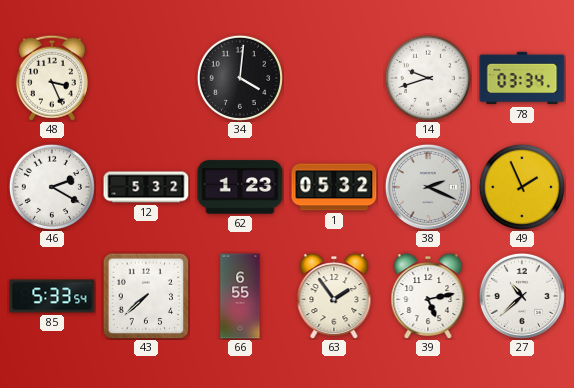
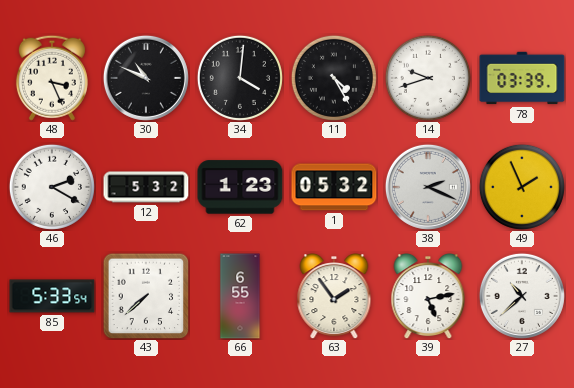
30: none -> 10:49
11: none -> 4:25
78: 03:34 -> 03:39
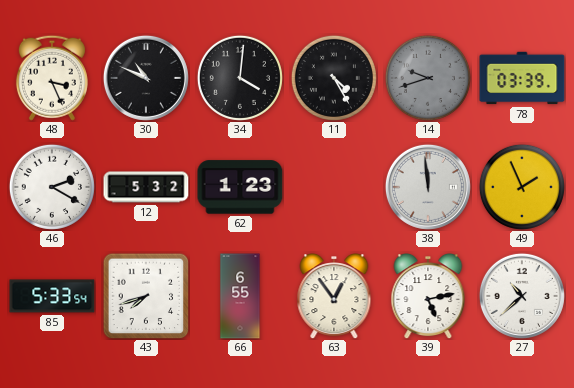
14 dial: white -> grey
1: 05:32 -> none
38: 2:19 -> 11:59
43: 7:38 -> 7:42
63: 1:54 -> 12:54
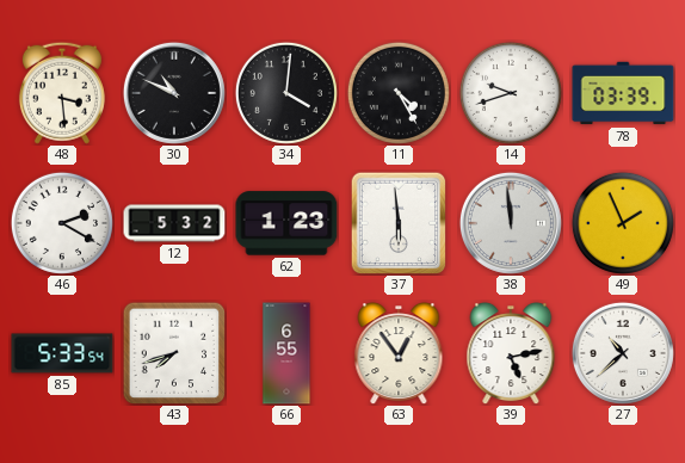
48: 3:26 -> 3:29
14 dial: grey -> white
37: none -> 5:59
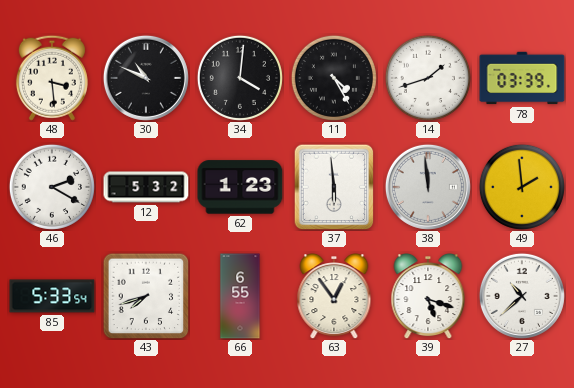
14: 9:42 -> 1:42
49: 1:56 -> 1:59
39: 5:13 -> 5:18
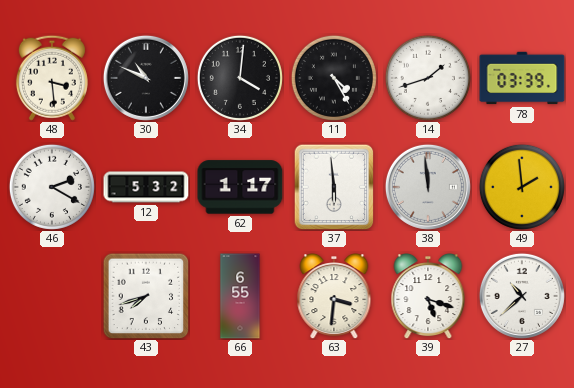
62: 1:23 -> 1:17
85: 5:33 -> none
63: 12:54 -> 3:31
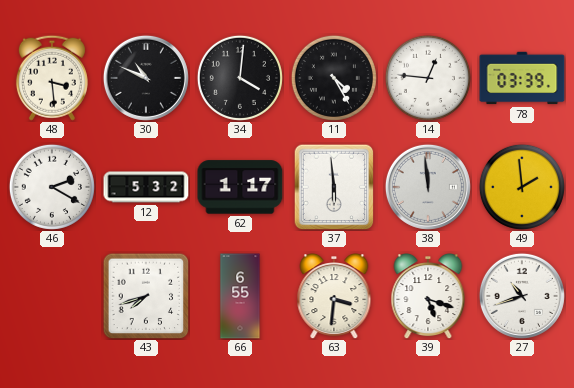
14: 1:42 -> 12:46
27: 10:38 -> 10:42
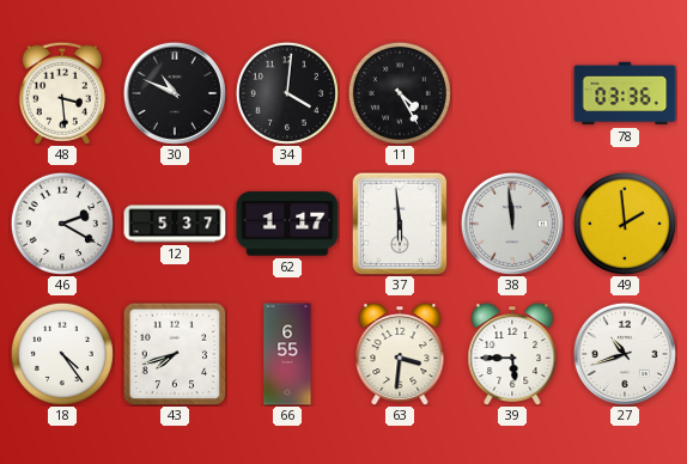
14: 12:46 -> none
78: 03:39 -> 03:36
12: 5:32 -> 5:37
18: none -> 4:24
39: 5:18 -> 5:45
